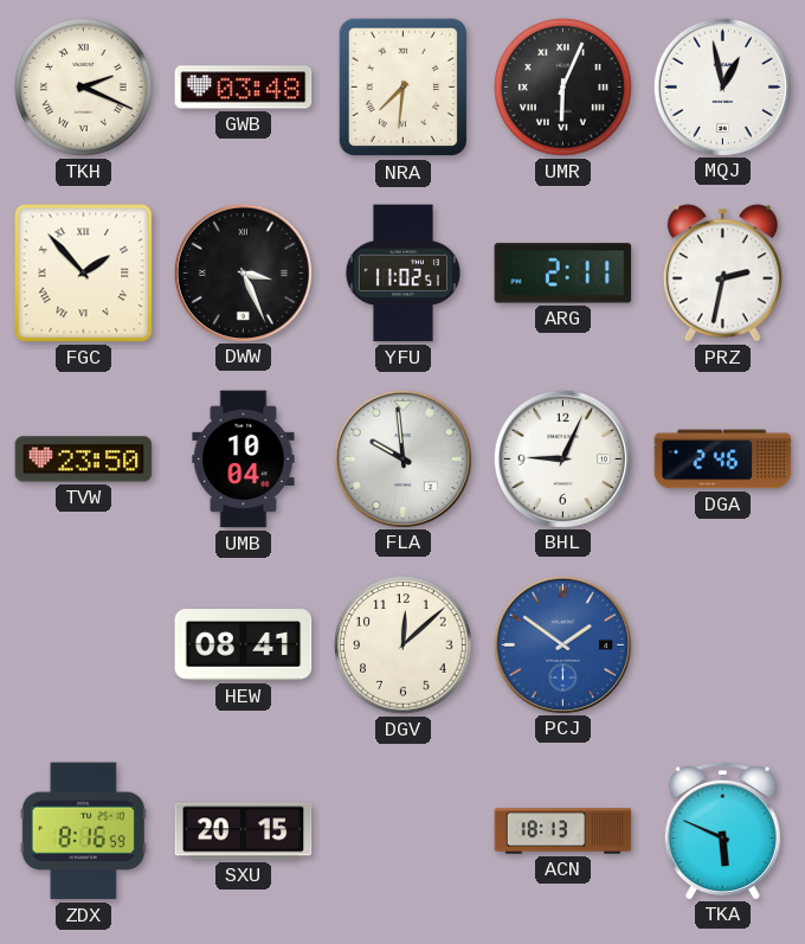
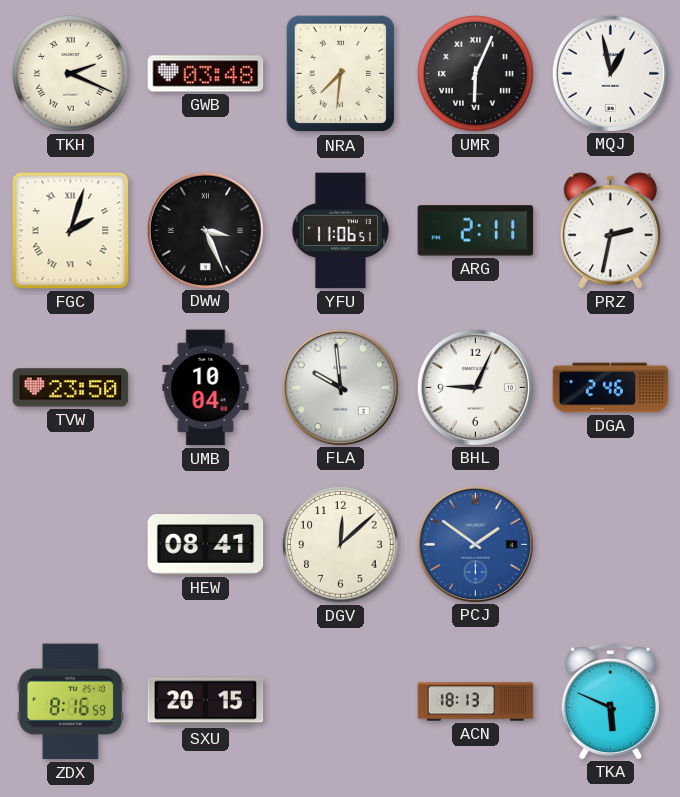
FGC: 1:53 -> 2:03
YFU: 11:02 -> 11:06
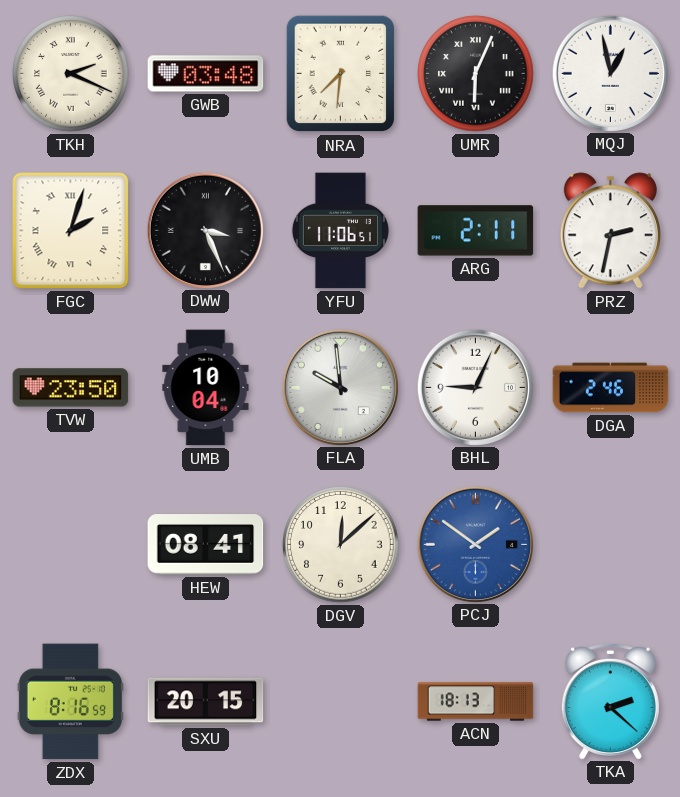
TKA: 5:49 -> 2:22
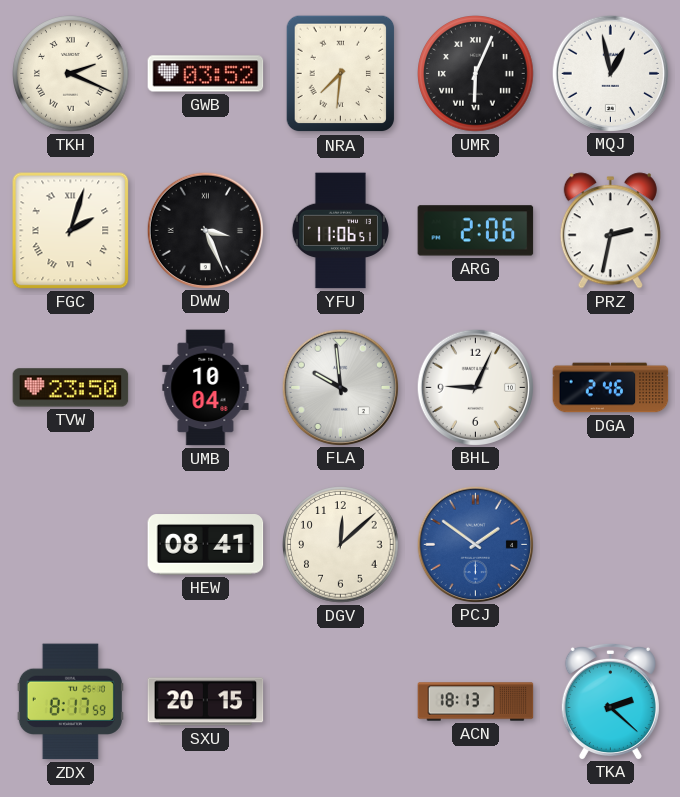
GWB: 03:48 -> 03:52
ARG: 2:11 -> 2:06
ZDX: 8:16 -> 8:17
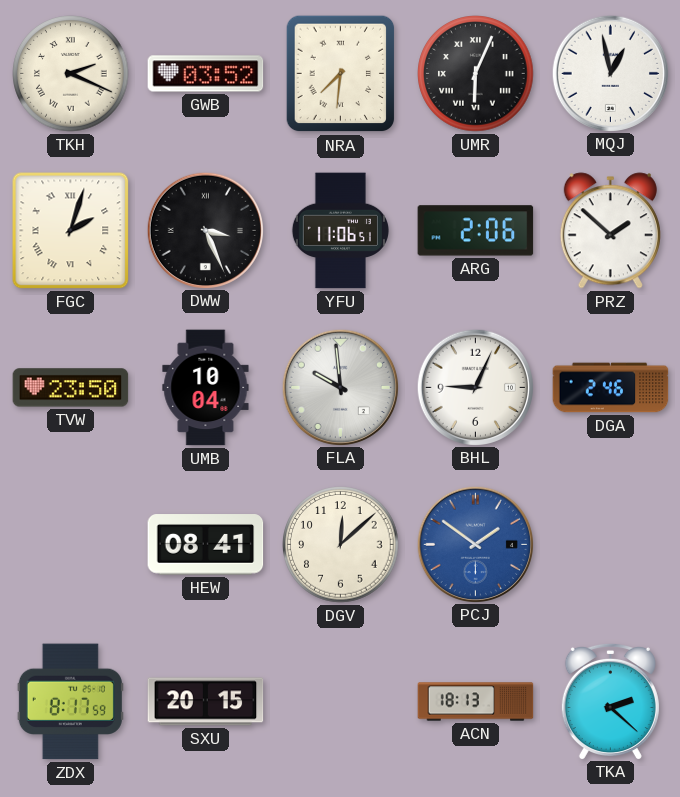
PRZ: 2:32 -> 1:52
